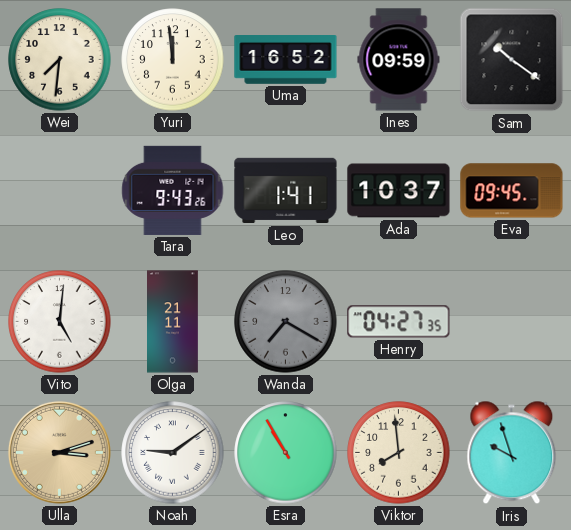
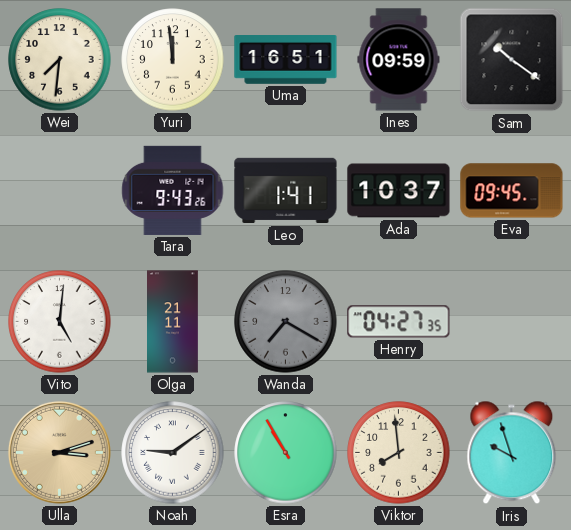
Uma: 16:52 -> 16:51
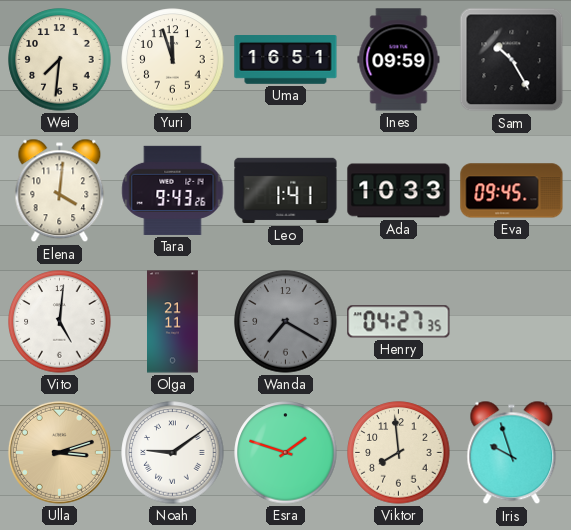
Yuri: 11:59 -> 11:57
Sam: 10:21 -> 10:25
Elena: none -> 4:01
Ada: 10:37 -> 10:33
Esra: 10:55 -> 1:48
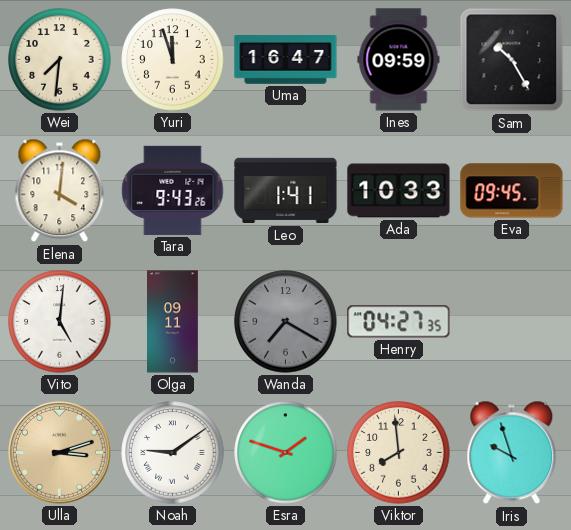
Uma: 16:51 -> 16:47
Olga: 21:11 -> 09:11
